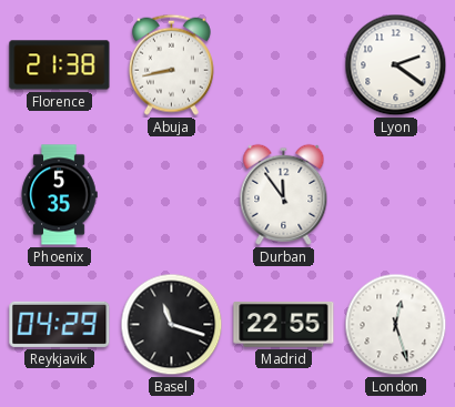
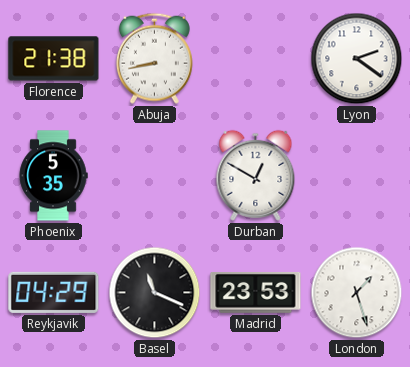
Durban: 11:54 -> 12:50
Basel: 11:18 -> 11:19
Madrid: 22:55 -> 23:53
London: 12:27 -> 1:27
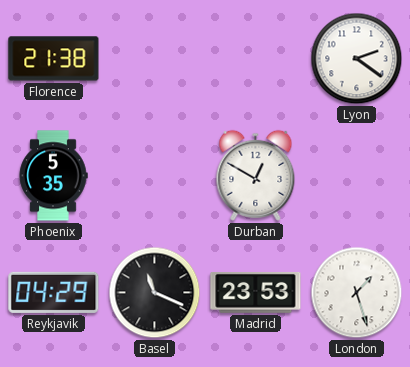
Abuja: 8:43 -> none
